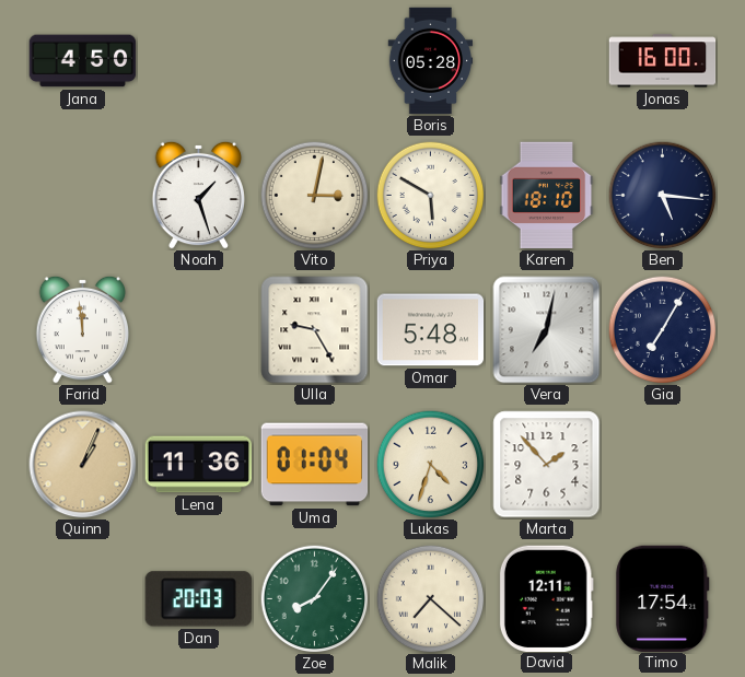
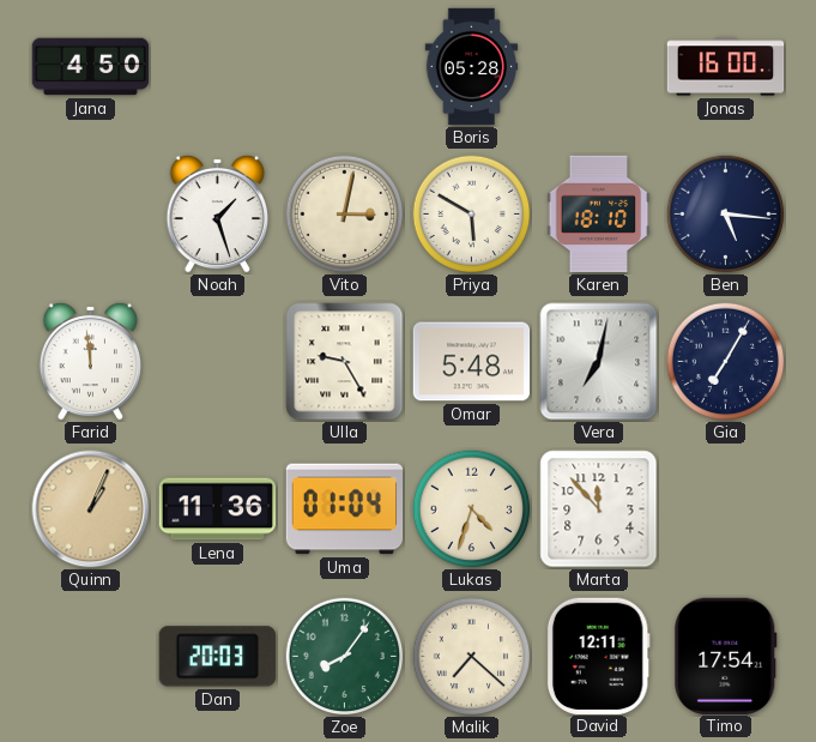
Marta: 1:53 -> 11:53
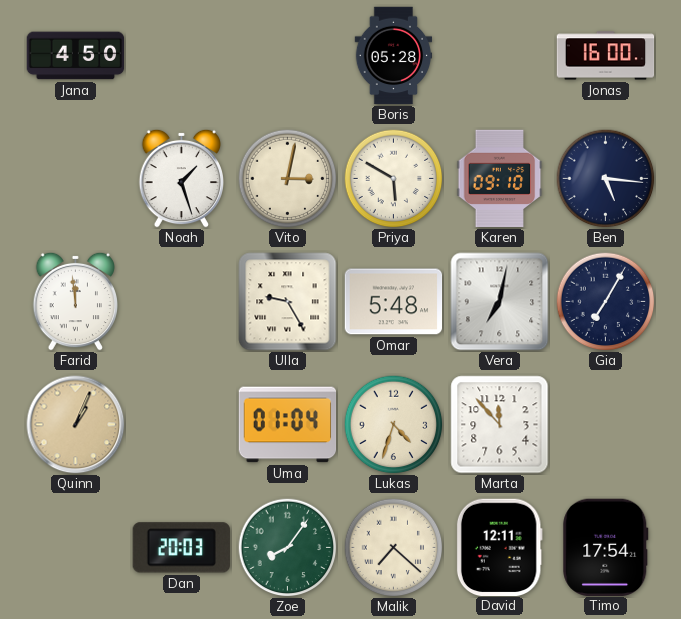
Karen: 18:10 -> 09:10
Lena: 11:36 -> none
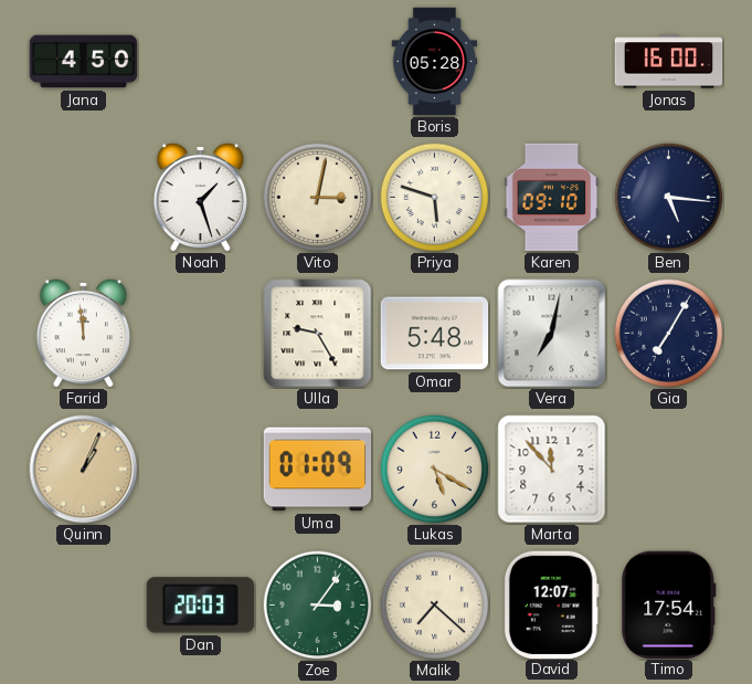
Priya: 5:50 -> 5:48
Uma: 01:04 -> 01:09
Lukas: 4:33 -> 5:20
Zoe: 8:06 -> 3:06
David: 12:11 -> 12:07
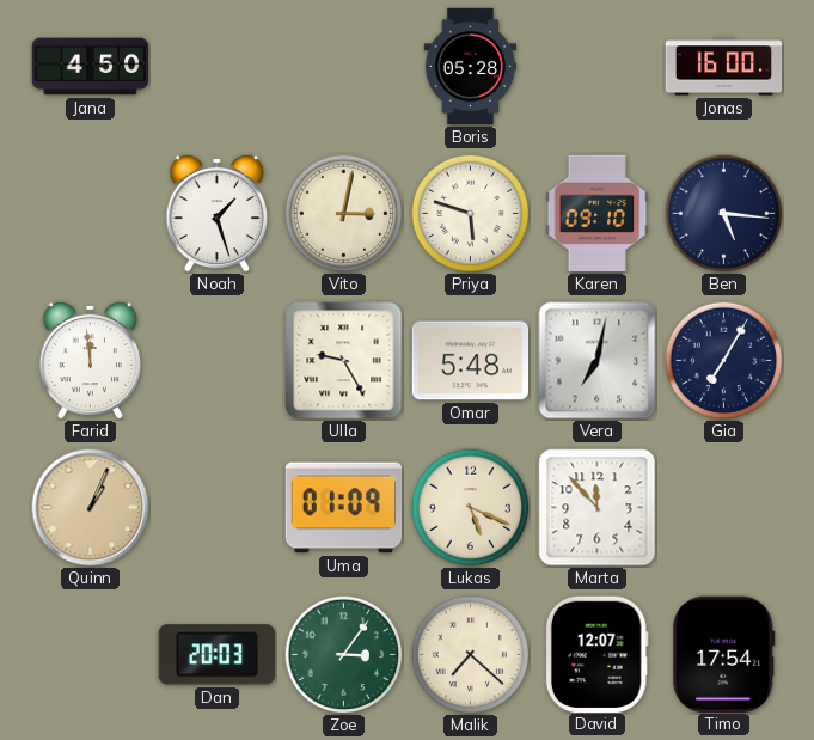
Lukas: 5:20 -> 5:19
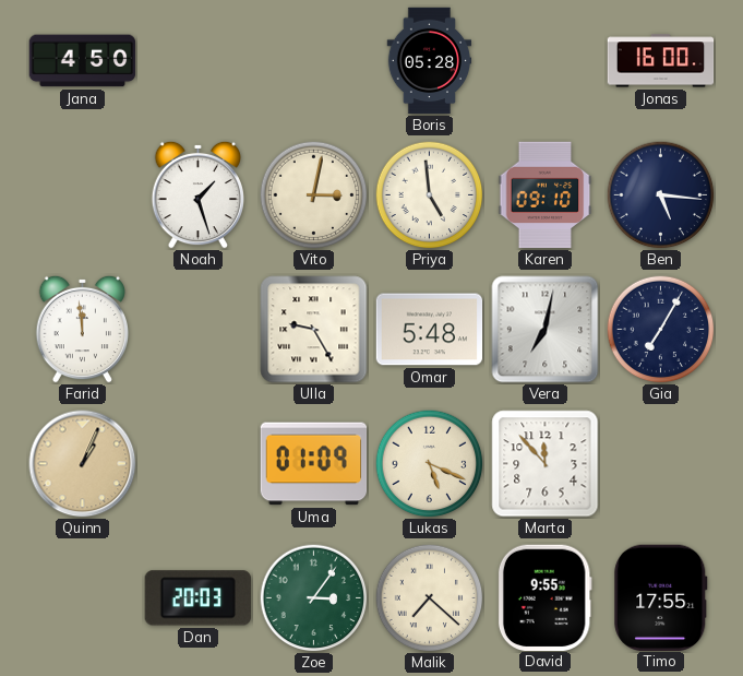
Priya: 5:48 -> 4:59
David: 12:07 -> 9:55
Timo: 17:54 -> 17:55
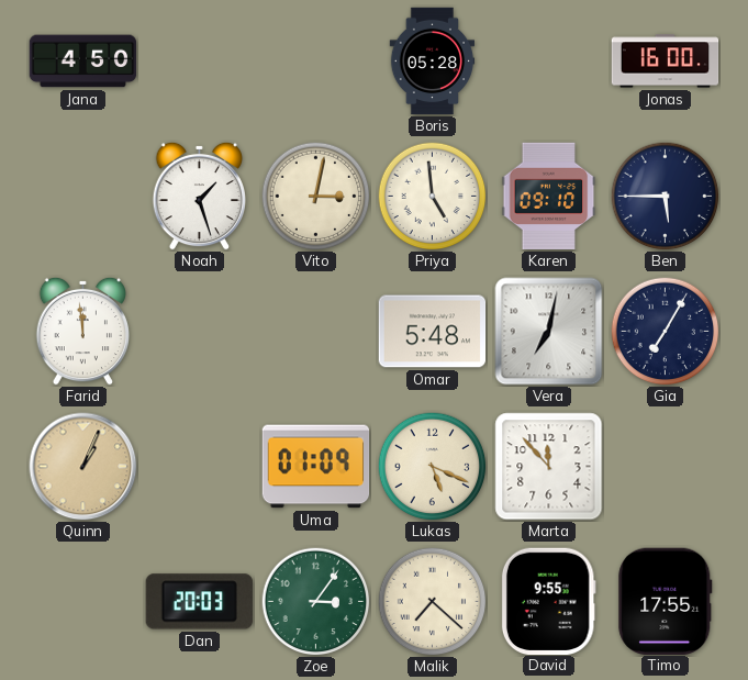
Ben: 5:16 -> 5:45
Ulla: 9:25 -> none
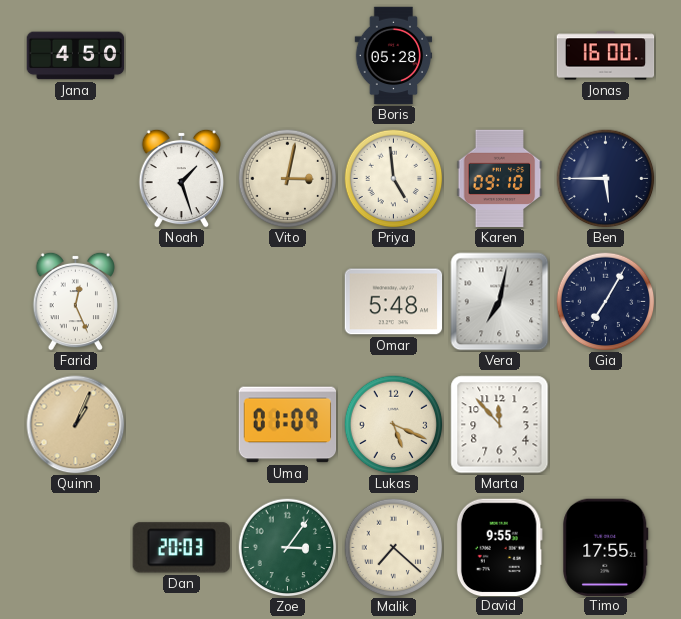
Farid: 11:59 -> 12:26
